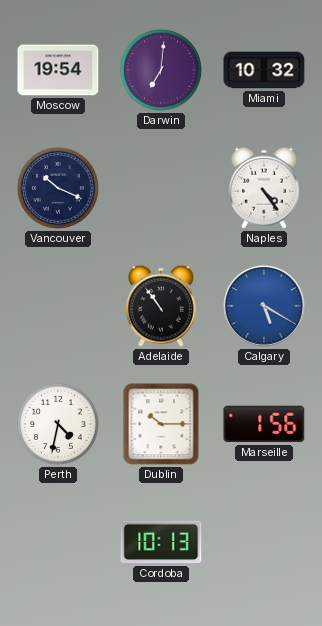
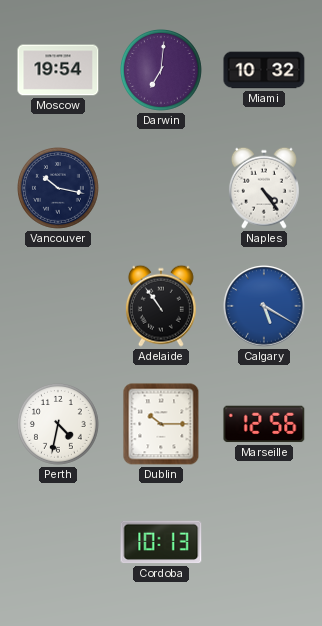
Vancouver: 10:19 -> 10:17
Marseille: 1:56 -> 12:56
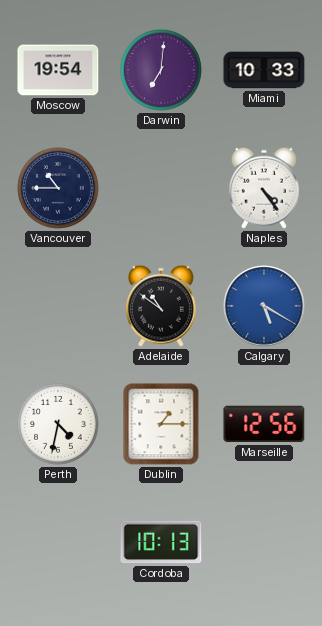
Miami: 10:32 -> 10:33
Vancouver: 10:17 -> 10:45
Adelaide: 10:54 -> 10:51
Dublin: 10:15 -> 1:15
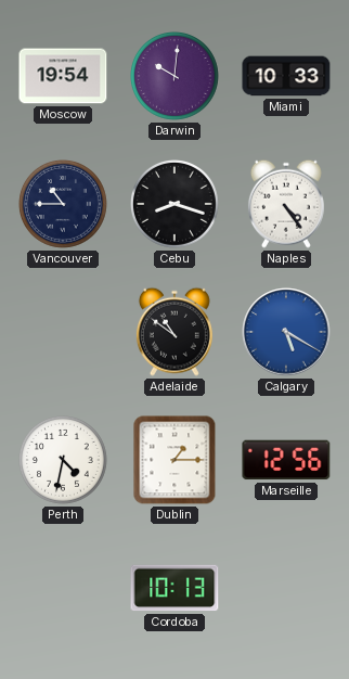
Darwin: 7:01 -> 10:01
Cebu: none -> 8:18
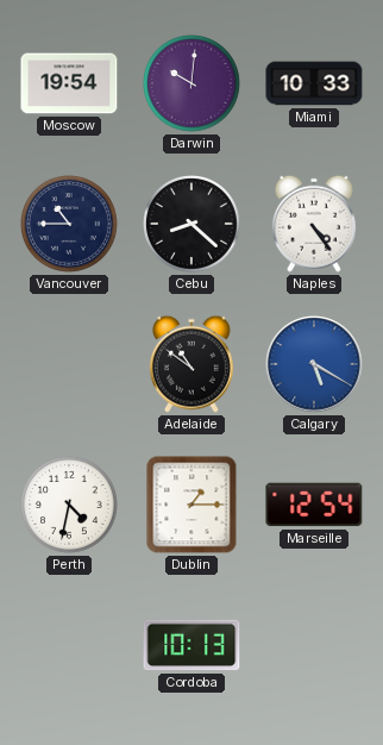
Cebu: 8:18 -> 8:22
Marseille: 12:56 -> 12:54
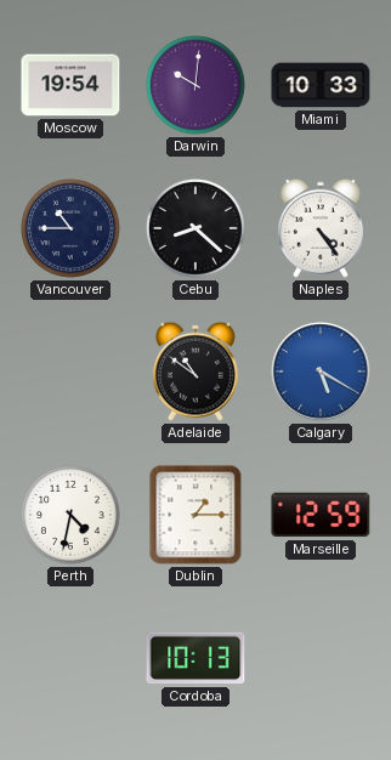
Marseille: 12:54 -> 12:59
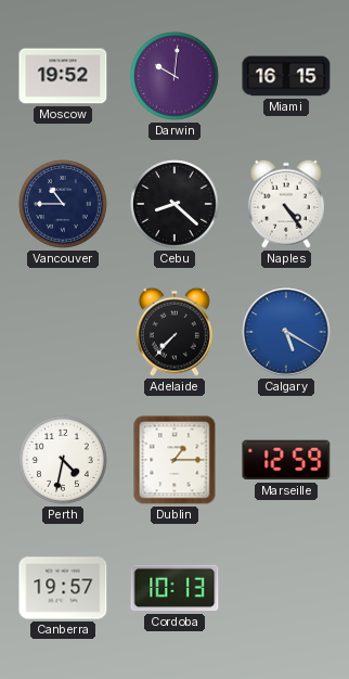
Moscow: 19:54 -> 19:52
Miami: 10:33 -> 16:15
Adelaide: 10:51 -> 7:37
Canberra: none -> 19:57
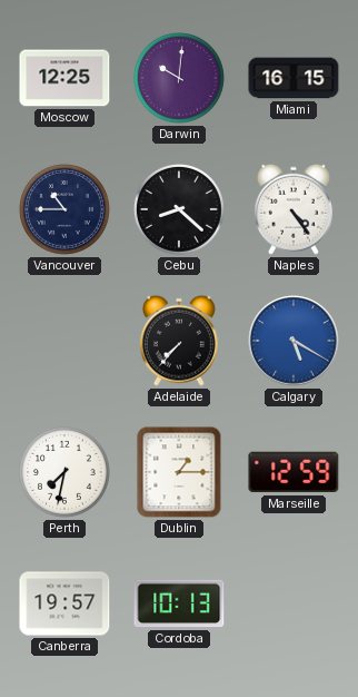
Moscow: 19:52 -> 12:25
Perth: 4:32 -> 7:32
